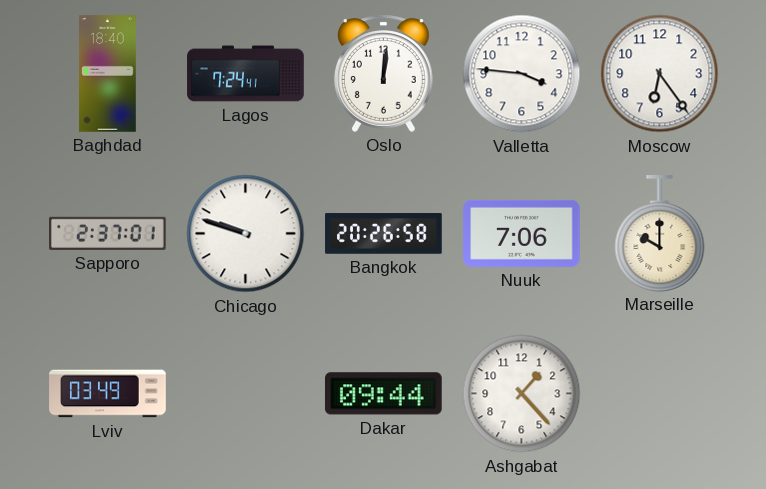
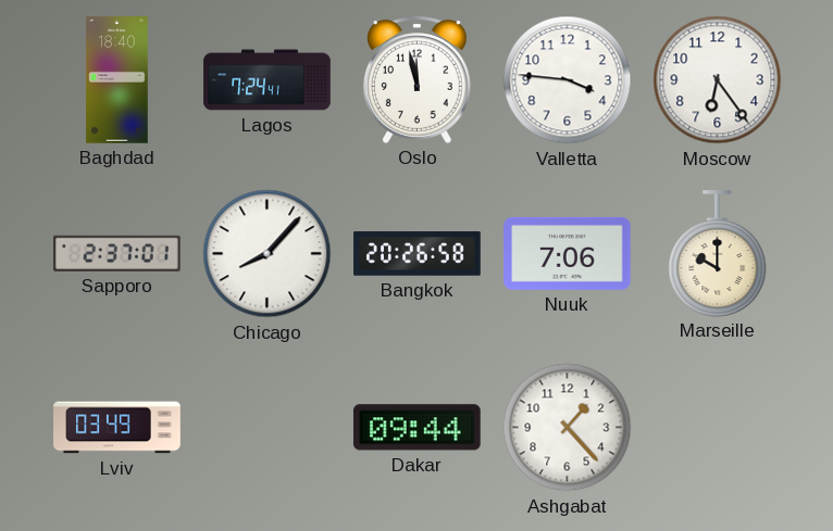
Oslo: 12:01 -> 11:58
Chicago: 9:48 -> 8:07
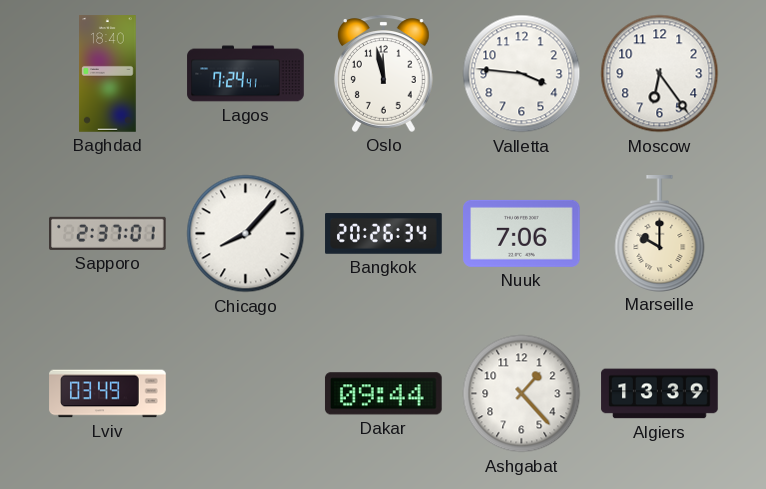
Bangkok: 20:26:58 -> 20:26:34
Algiers: none -> 13:39
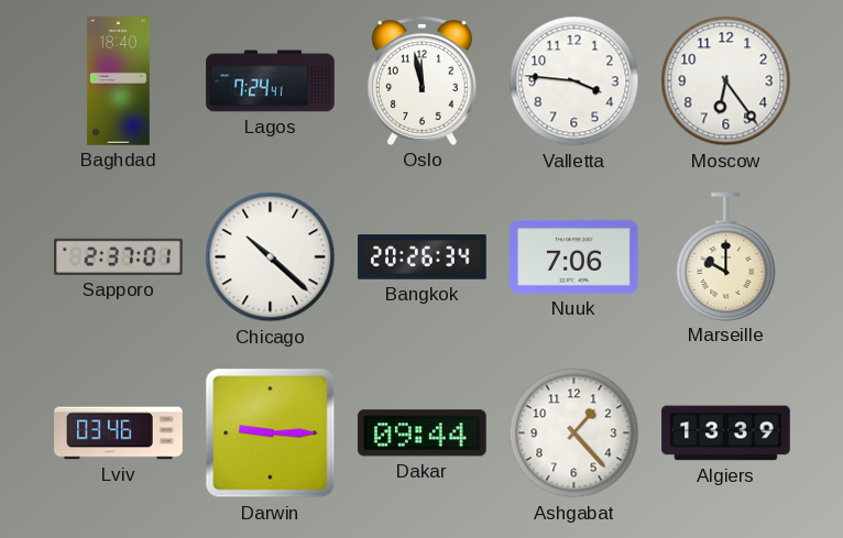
Chicago: 8:07 -> 10:22
Lviv: 03:49 -> 03:46
Darwin: none -> 9:15
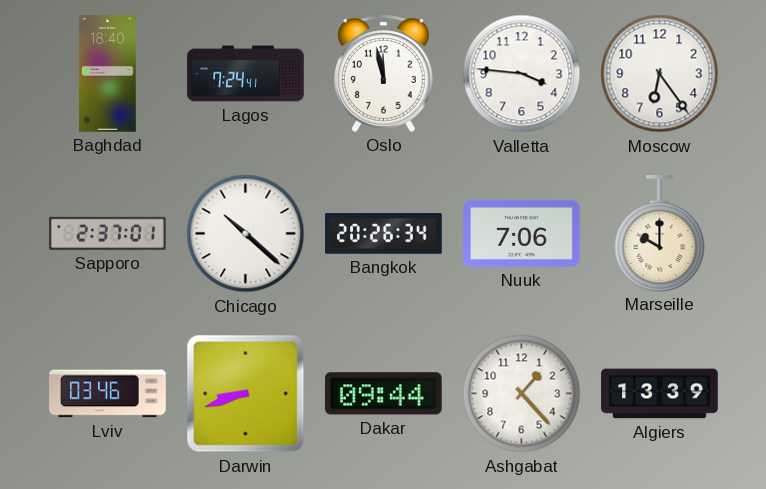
Darwin: 9:15 -> 8:42
